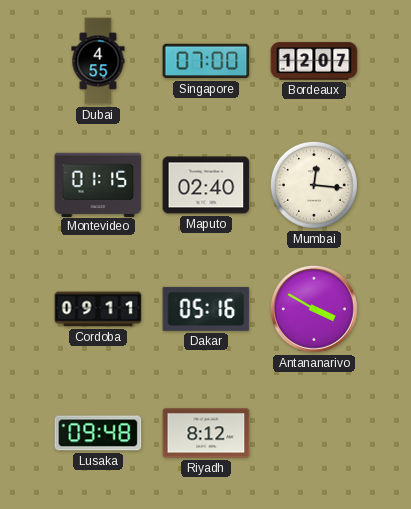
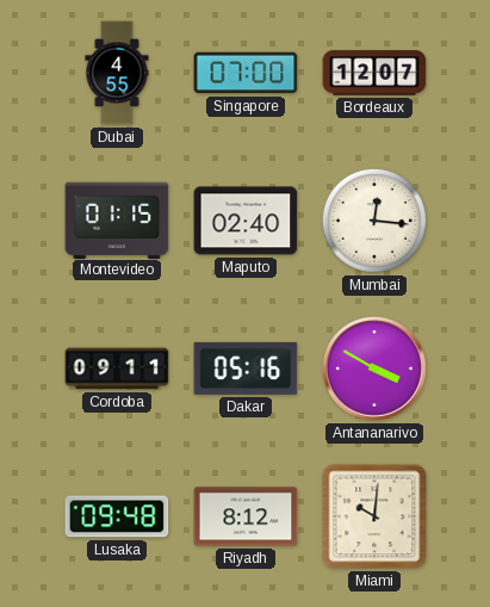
Miami: none -> 10:01
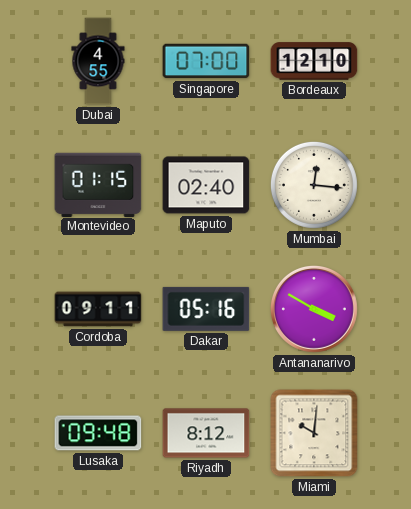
Bordeaux: 12:07 -> 12:10
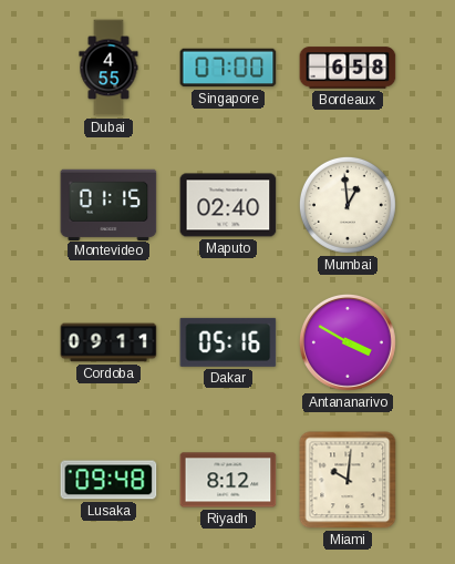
Bordeaux: 12:10 -> 6:58
Mumbai: 12:16 -> 12:59
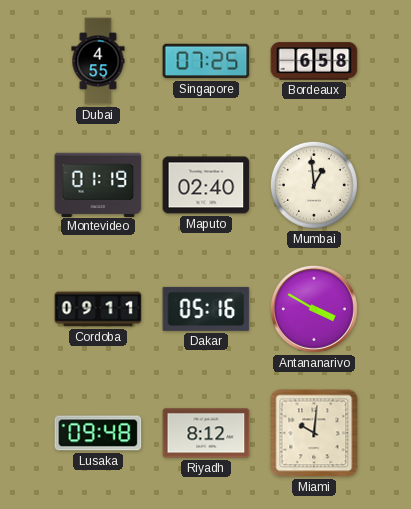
Singapore: 07:00 -> 07:25
Montevideo: 01:15 -> 01:19
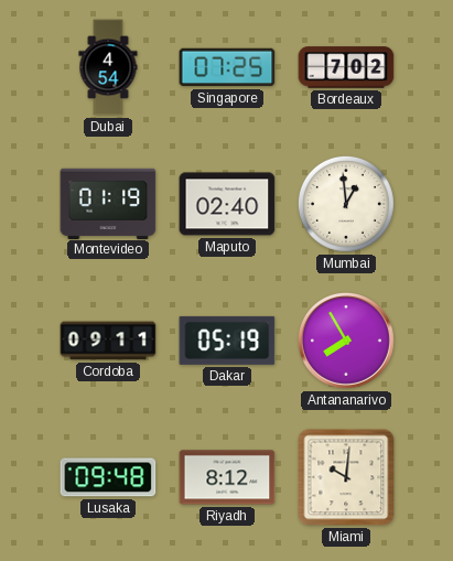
Dubai: 4:55 -> 4:54
Bordeaux: 6:58 -> 7:02
Dakar: 05:16 -> 05:19
Antananarivo: 3:50 -> 7:55
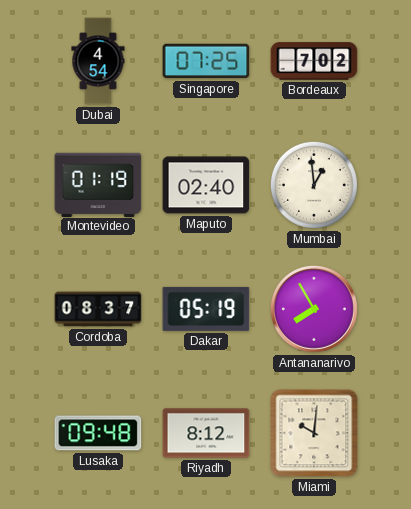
Cordoba: 09:11 -> 08:37
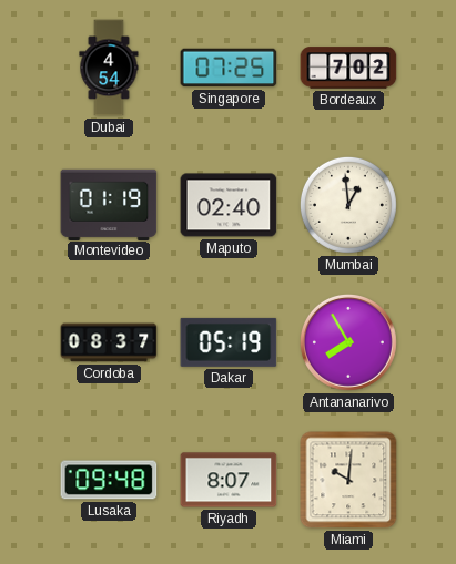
Riyadh: 8:12 -> 8:07
